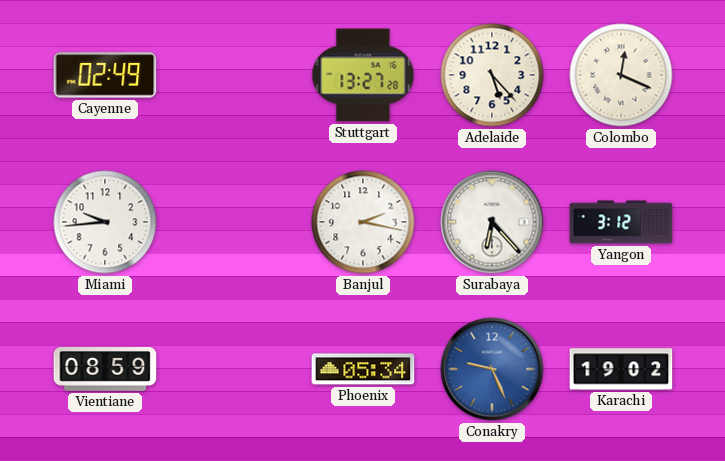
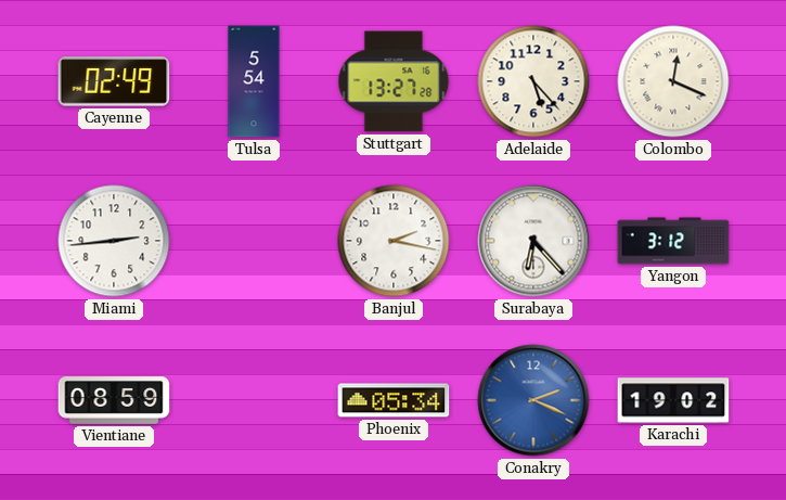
Tulsa: none -> 5:54
Miami: 9:44 -> 2:44
Conakry: 9:26 -> 2:19
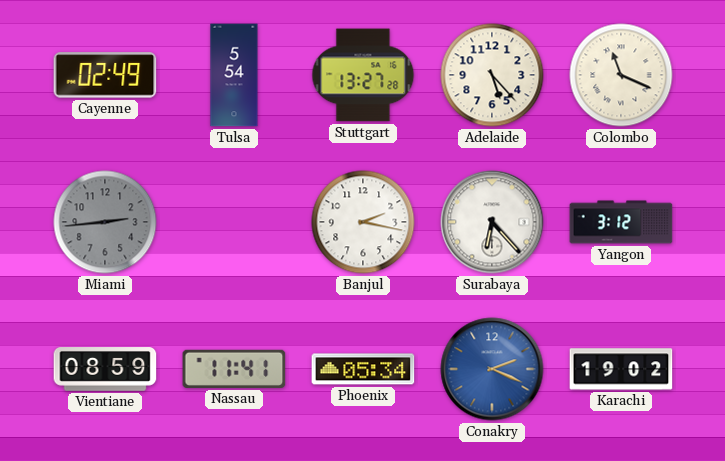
Colombo: 12:19 -> 11:19
Miami dial: white -> grey
Nassau: none -> 11:41
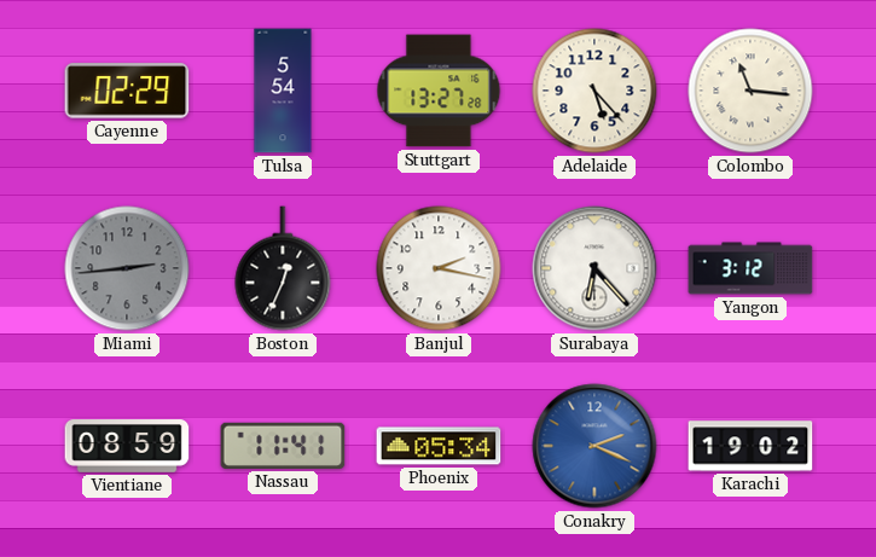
Cayenne: 02:49 -> 02:29
Colombo: 11:19 -> 11:16
Boston: none -> 12:34
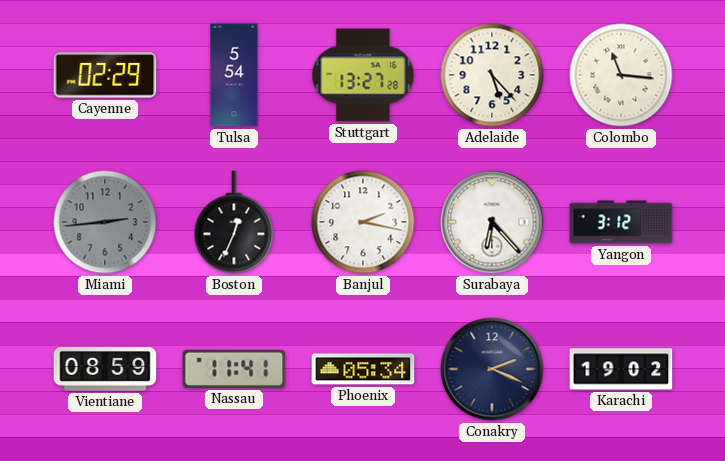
Conakry dial: blue -> navy
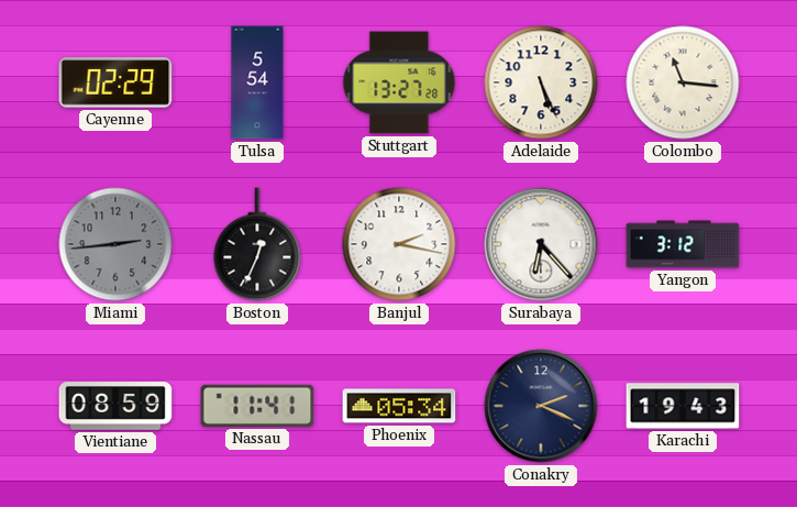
Adelaide: 5:23 -> 5:26
Karachi: 19:02 -> 19:43
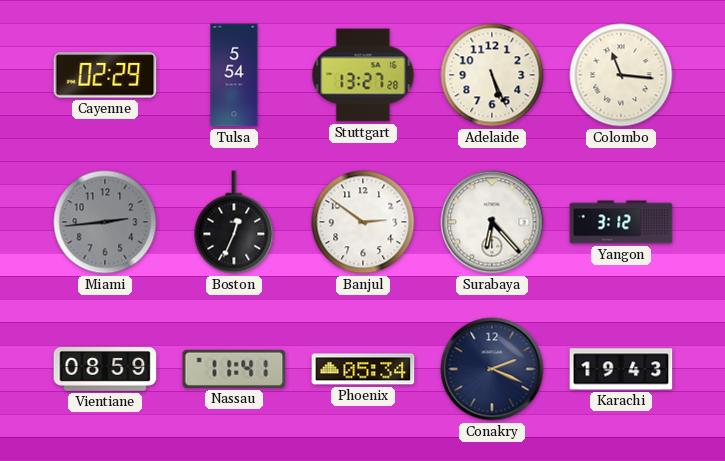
Banjul: 2:17 -> 2:51
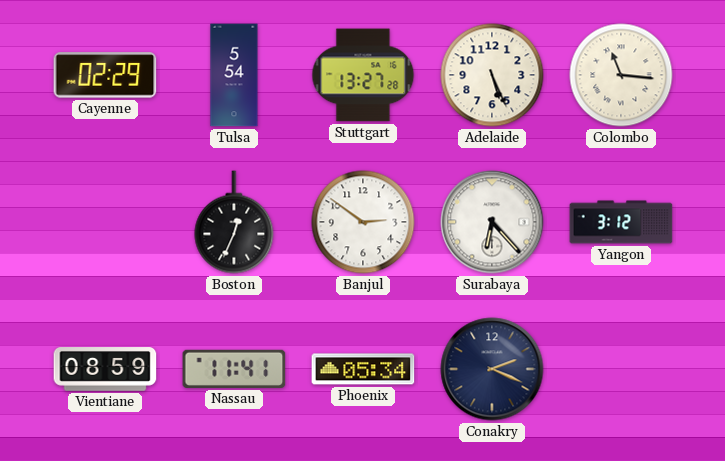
Miami: 2:44 -> none
Karachi: 19:43 -> none
